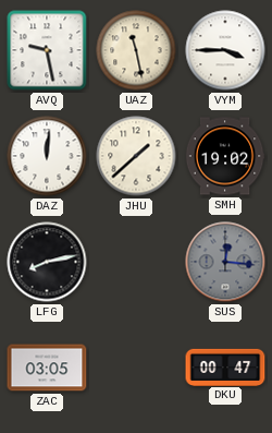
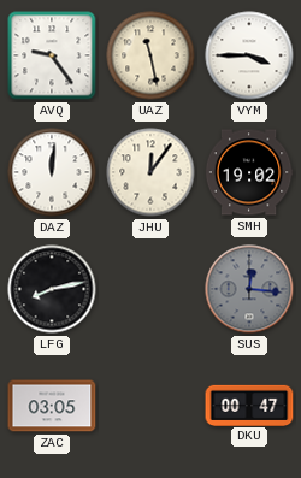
AVQ: 9:28 -> 9:24
JHU: 1:38 -> 12:06
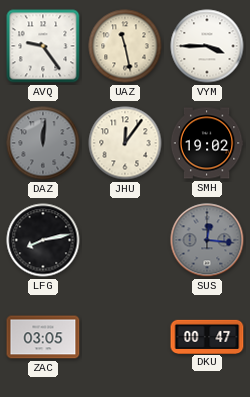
DAZ dial: white -> grey
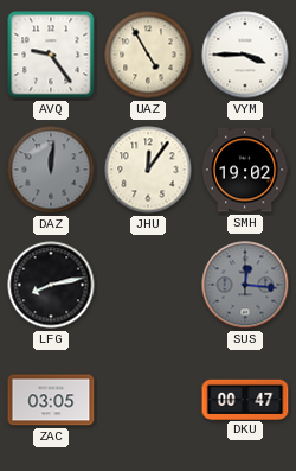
UAZ: 11:28 -> 4:55
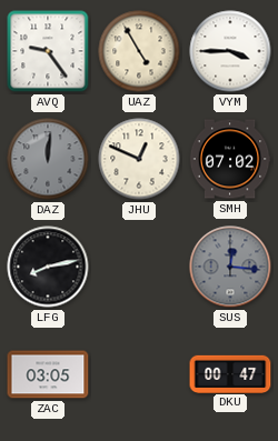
JHU: 12:06 -> 12:49
SMH: 19:02 -> 07:02
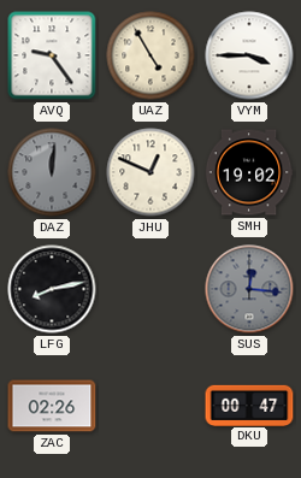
SMH: 07:02 -> 19:02
ZAC: 03:05 -> 02:26
